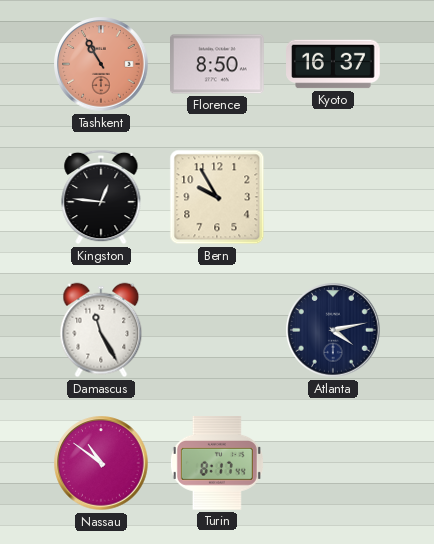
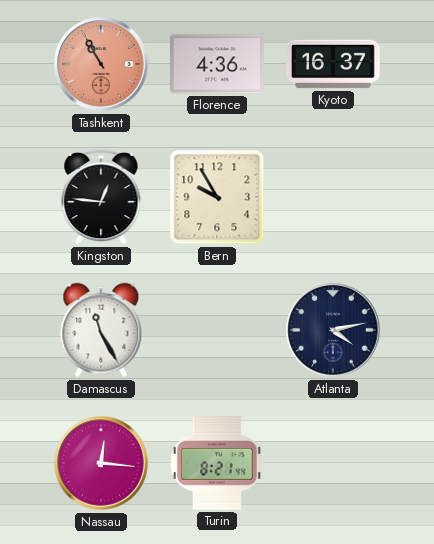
Florence: 8:50 -> 4:36
Nassau: 10:51 -> 12:16
Turin: 8:17 -> 8:21
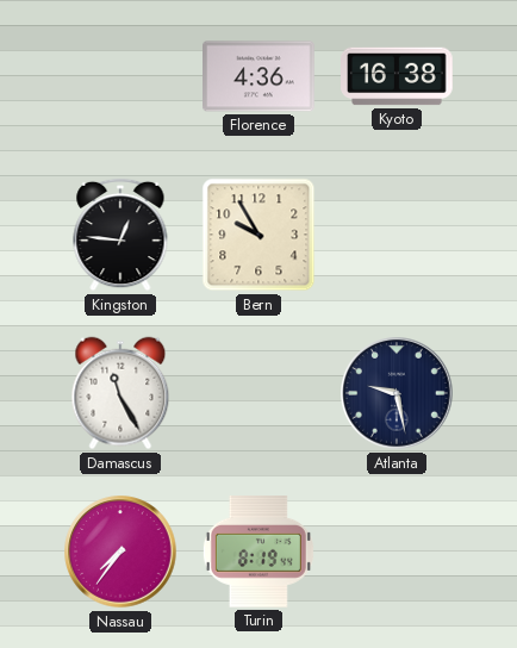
Tashkent: 10:55 -> none
Kyoto: 16:37 -> 16:38
Atlanta: 4:13 -> 9:28
Nassau: 12:16 -> 7:36
Turin: 8:21 -> 8:19
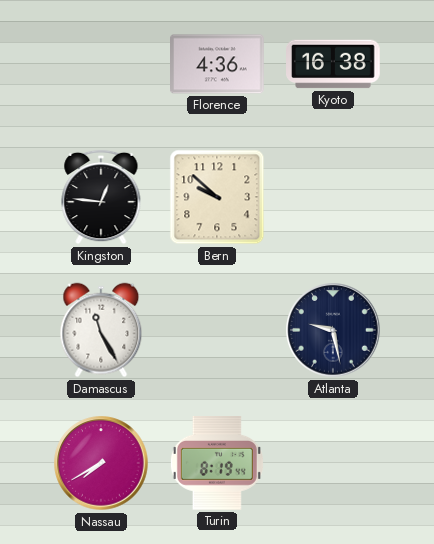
Bern: 9:55 -> 9:52
Nassau: 7:36 -> 7:40
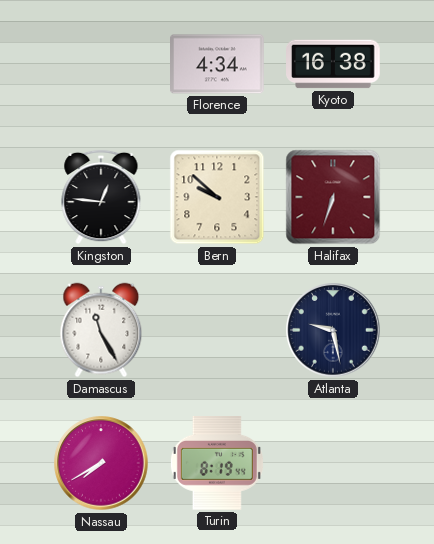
Florence: 4:36 -> 4:34
Halifax: none -> 6:33
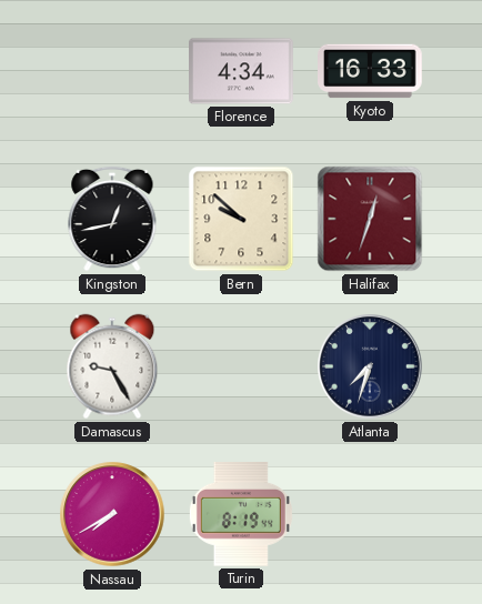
Kyoto: 16:38 -> 16:33
Kingston: 12:46 -> 12:43
Halifax: 6:33 -> 12:33
Damascus: 11:25 -> 9:25
Atlanta: 9:28 -> 7:33
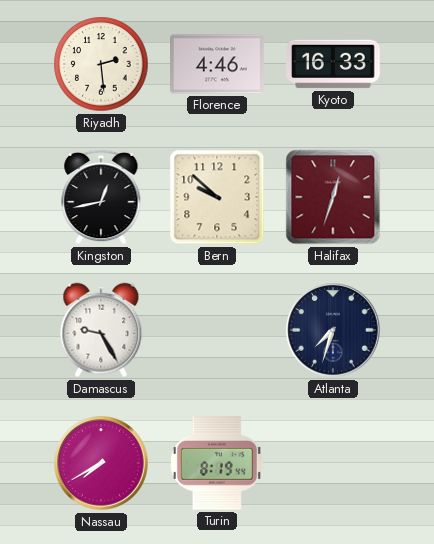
Riyadh: none -> 2:29
Florence: 4:34 -> 4:46
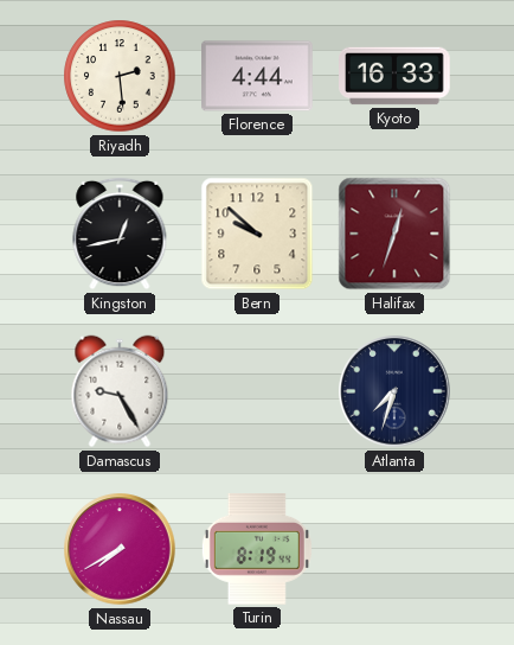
Florence: 4:46 -> 4:44
